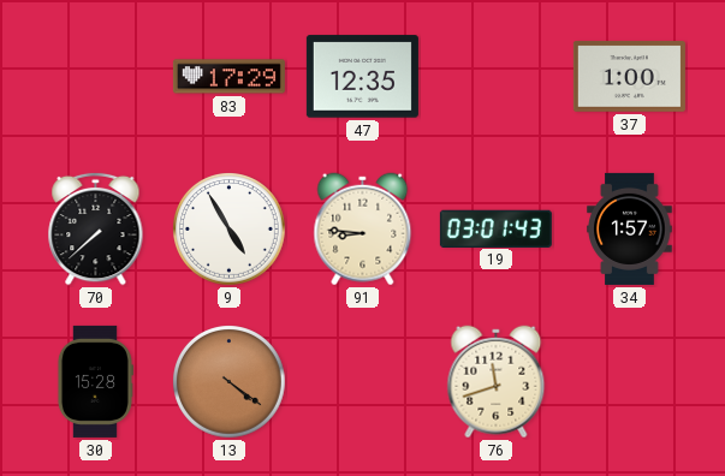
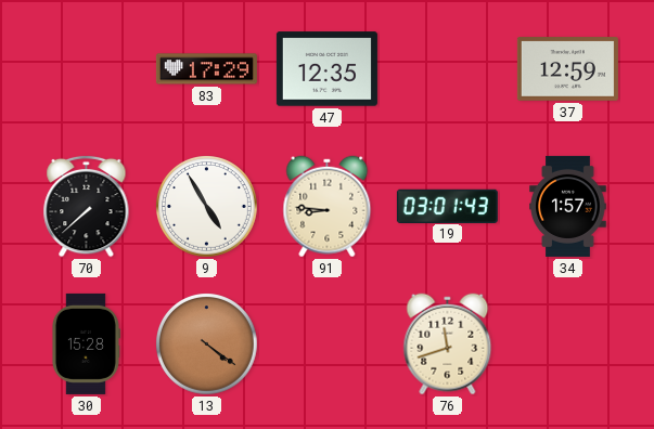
37: 1:00 -> 12:59
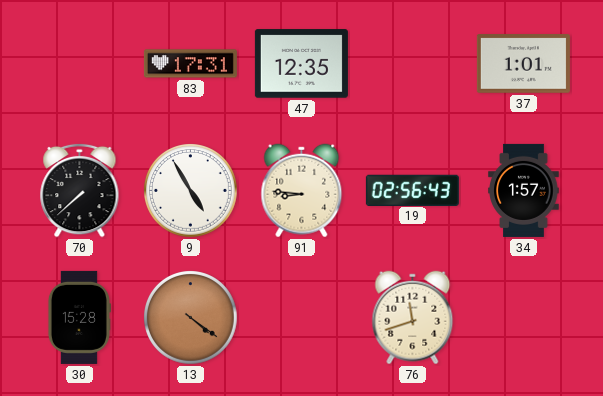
83: 17:29 -> 17:31
37: 12:59 -> 1:01
19: 03:01 -> 02:56
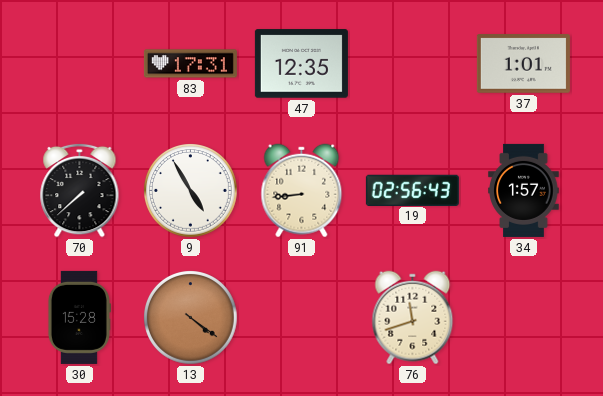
91: 8:46 -> 8:44
